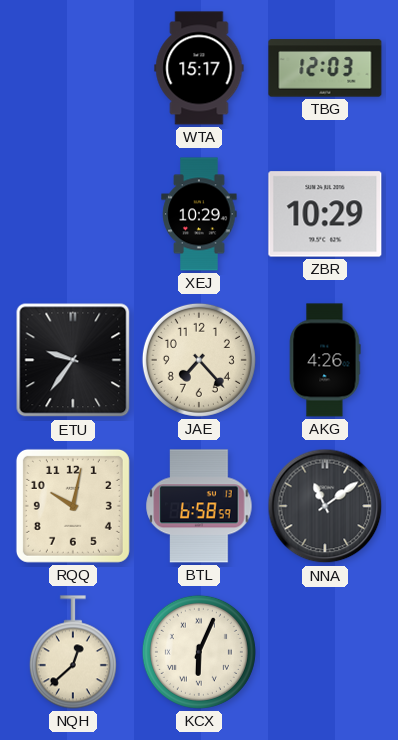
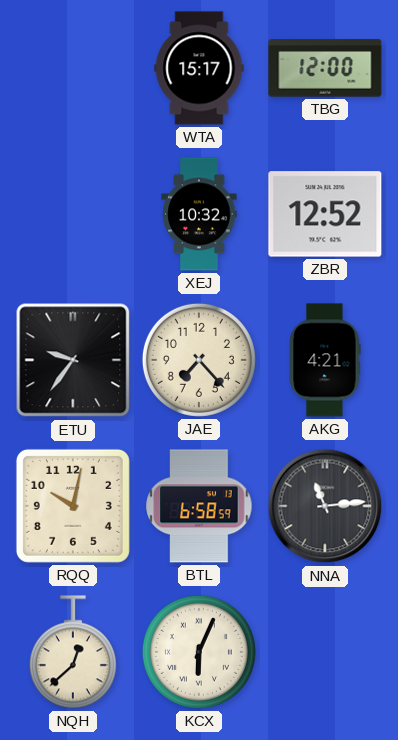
TBG: 12:03 -> 12:00
XEJ: 10:29 -> 10:32
ZBR: 10:29 -> 12:52
AKG: 4:26 -> 4:21
NNA: 11:09 -> 11:14
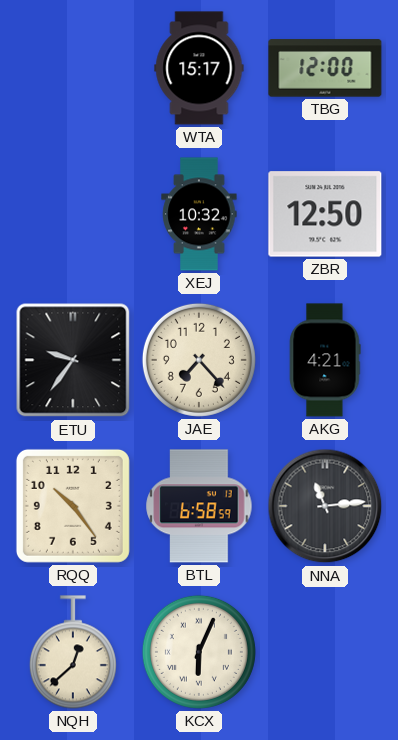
ZBR: 12:52 -> 12:50
RQQ: 10:02 -> 10:24
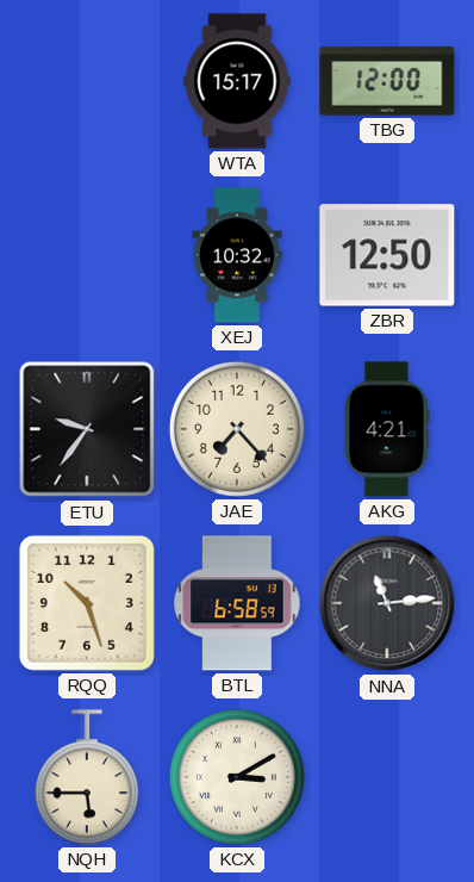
RQQ: 10:24 -> 10:27
NQH: 12:38 -> 5:45
KCX: 6:04 -> 3:10
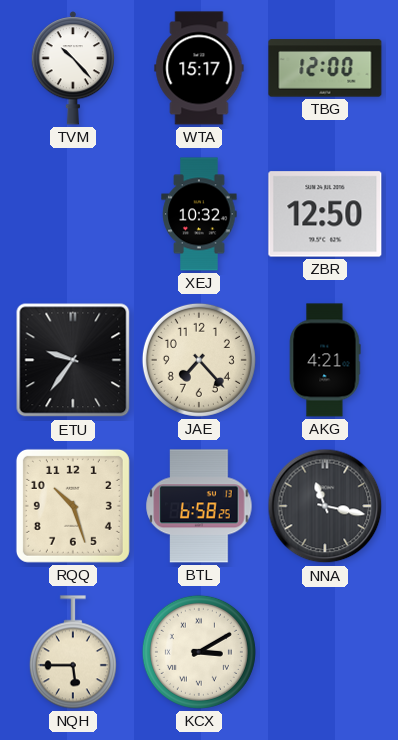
TVM: none -> 10:23
BTL: 6:58:59 -> 6:58:25
NNA: 11:14 -> 11:17
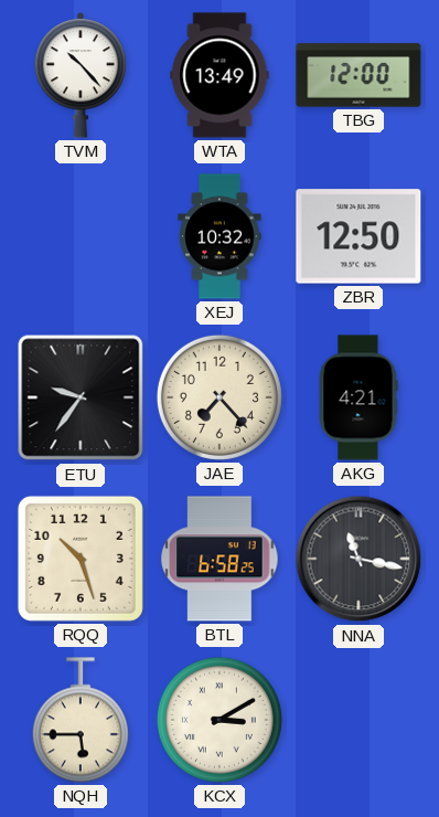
WTA: 15:17 -> 13:49
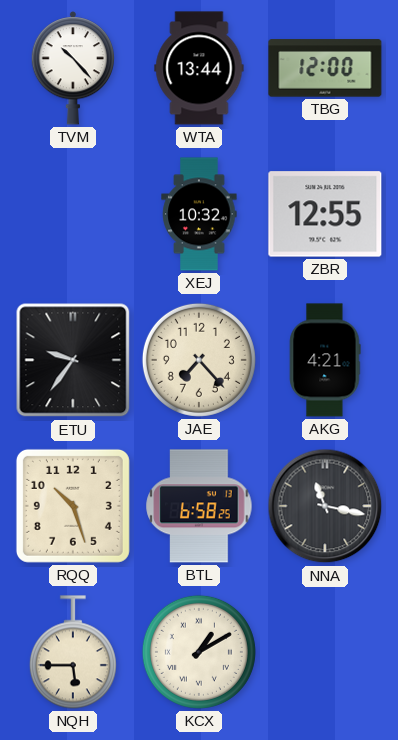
WTA: 13:49 -> 13:44
ZBR: 12:50 -> 12:55
KCX: 3:10 -> 1:10
